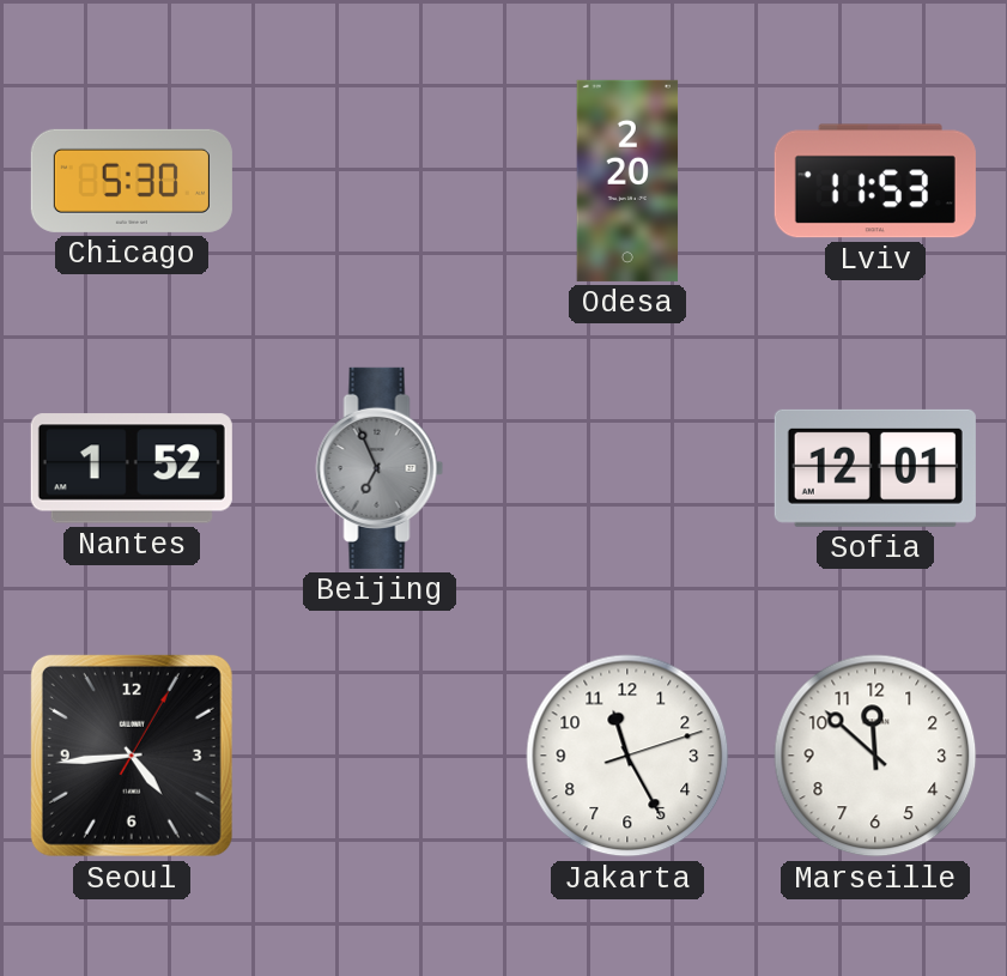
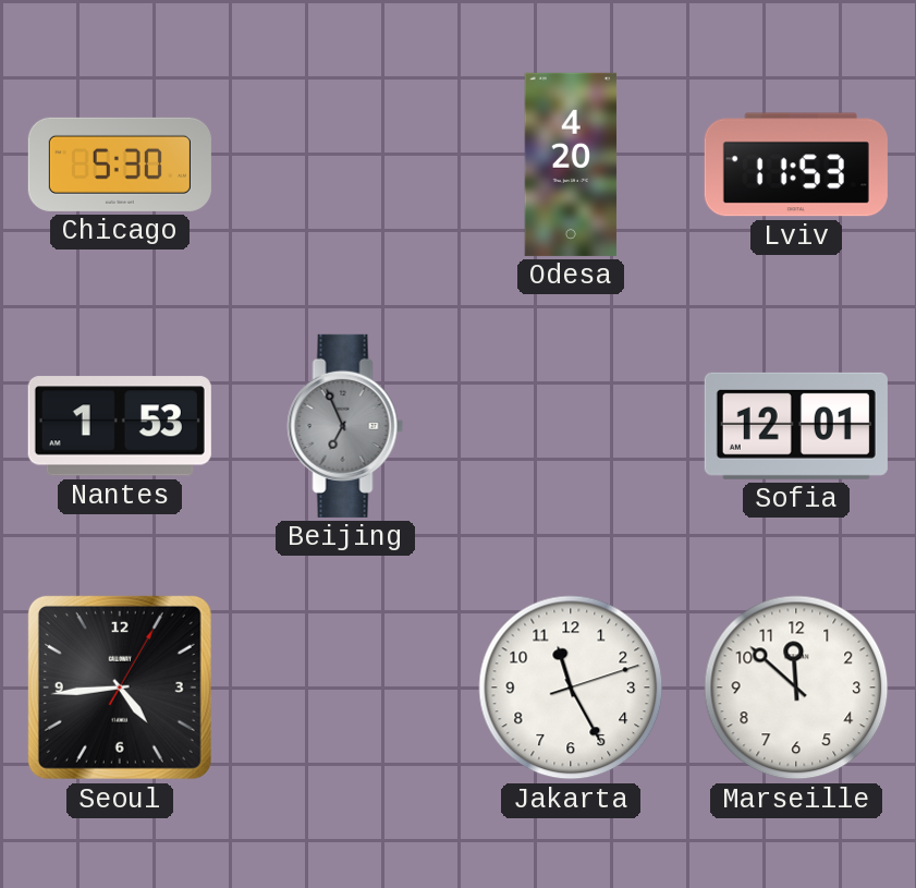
Odesa: 2:20 -> 4:20
Nantes: 1:52 -> 1:53
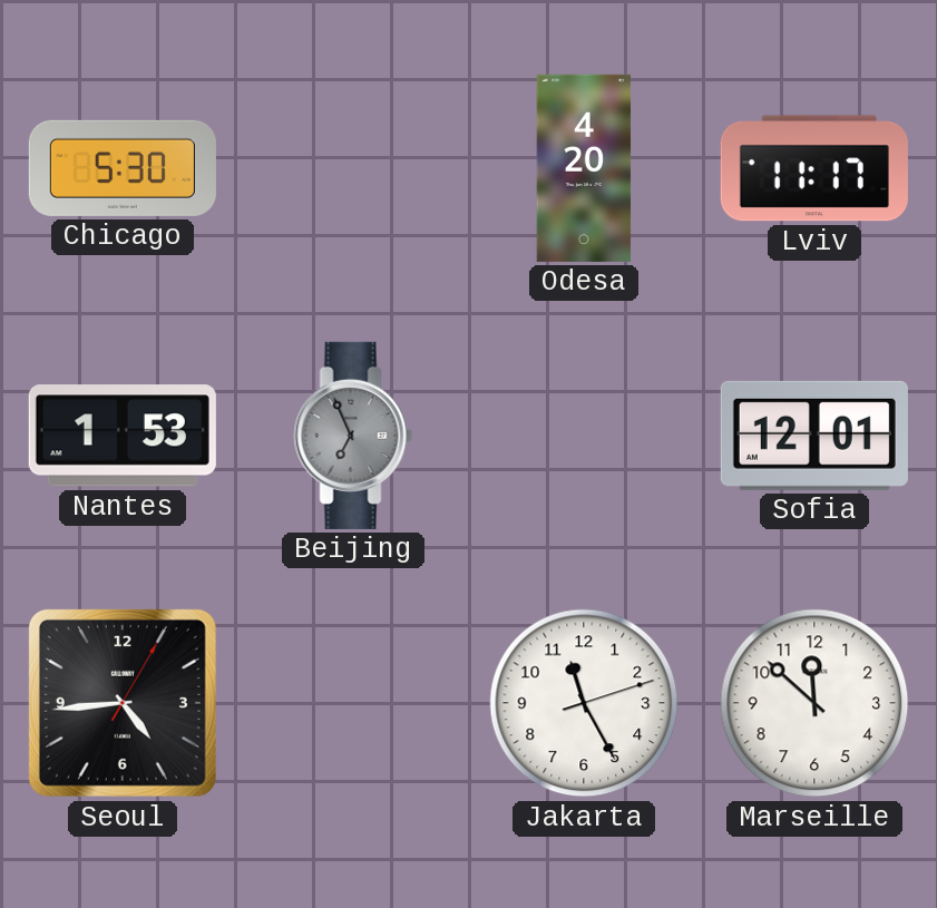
Lviv: 11:53 -> 11:17
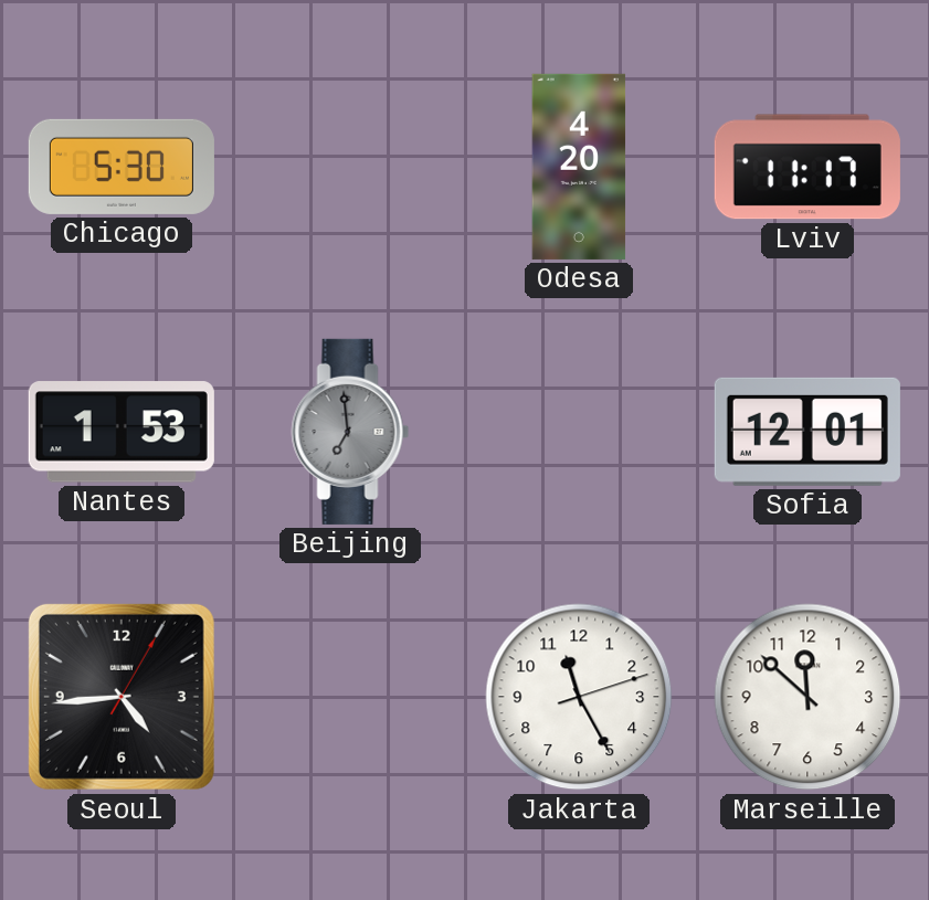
Beijing: 6:56 -> 6:59
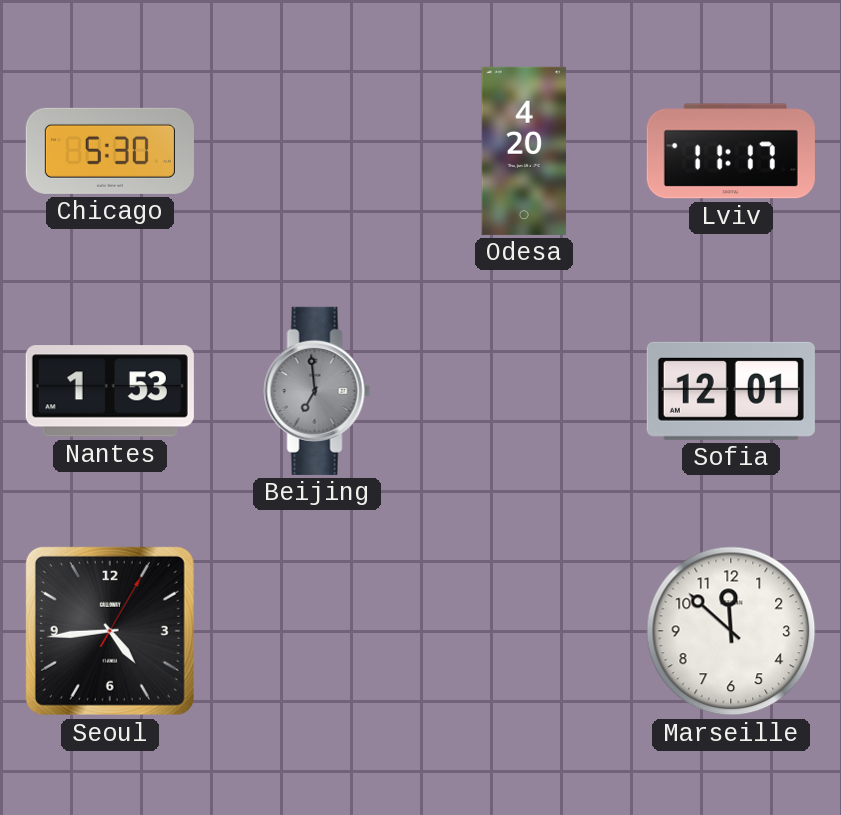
Jakarta: 11:25 -> none
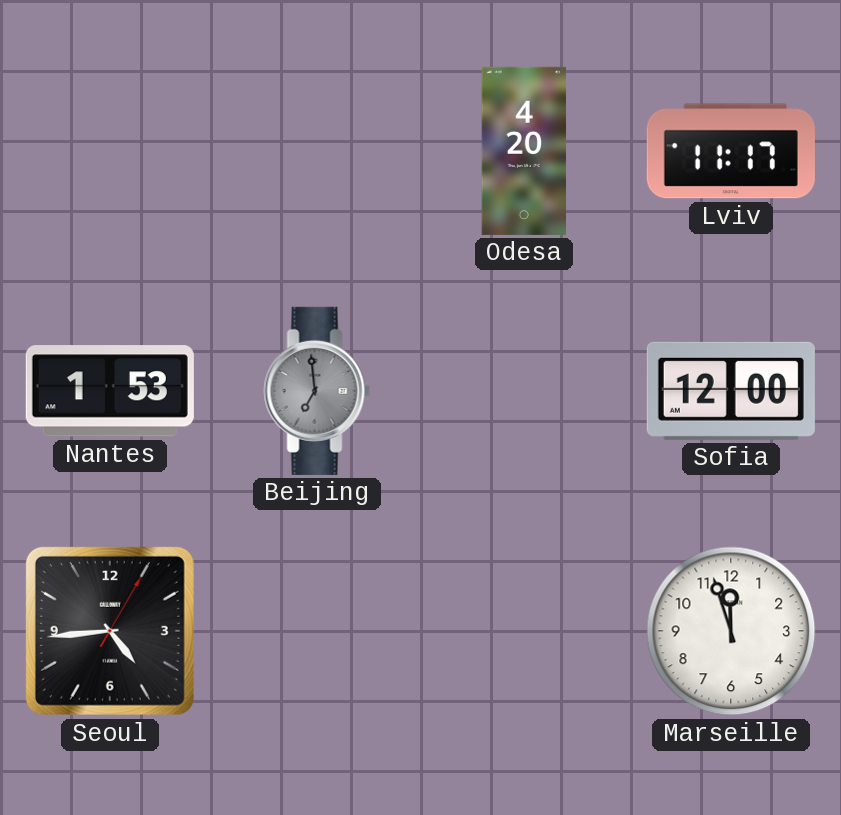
Chicago: 5:30 -> none
Sofia: 12:01 -> 12:00
Marseille: 11:52 -> 11:57
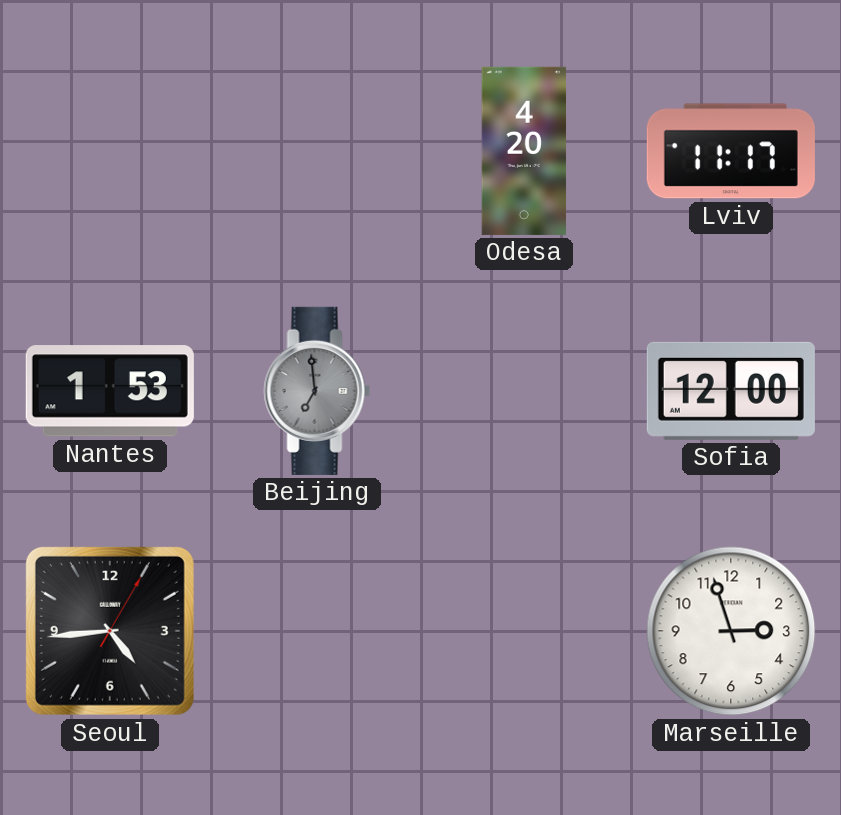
Marseille: 11:57 -> 2:57
